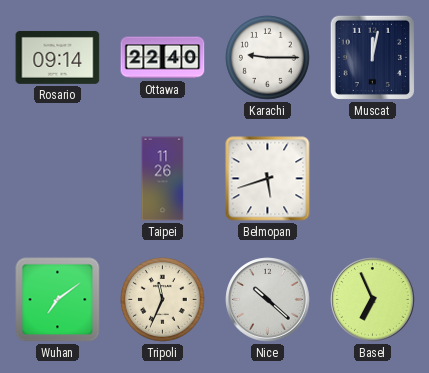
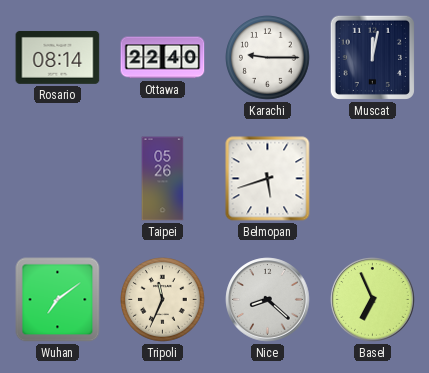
Rosario: 09:14 -> 08:14
Taipei: 11:26 -> 05:26
Nice: 10:22 -> 8:22
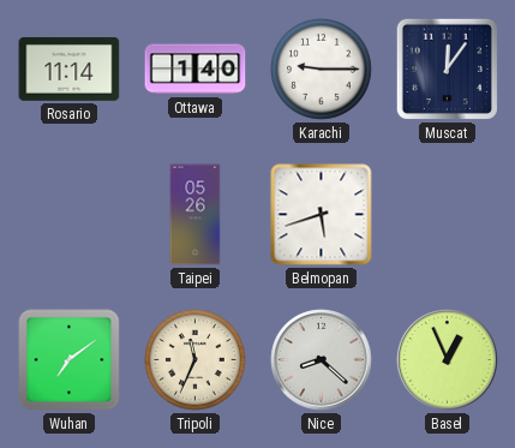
Rosario: 08:14 -> 11:14
Ottawa: 22:40 -> 1:40
Muscat: 12:02 -> 12:06
Basel: 6:56 -> 12:56
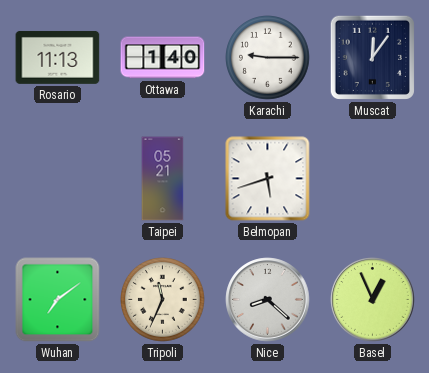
Rosario: 11:14 -> 11:13
Taipei: 05:26 -> 05:21
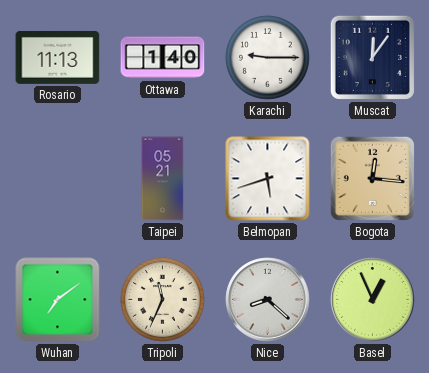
Bogota: none -> 12:16
